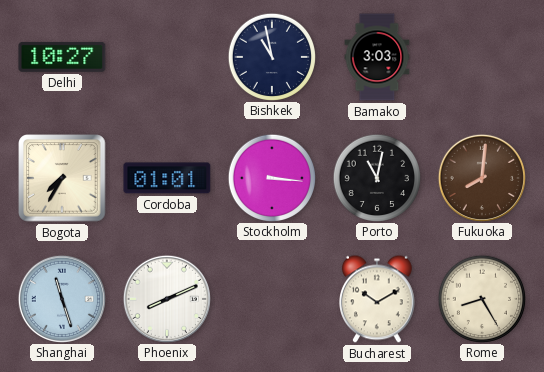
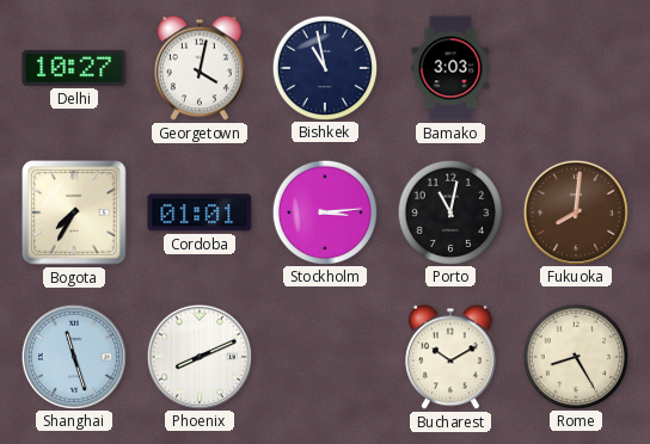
Georgetown: none -> 4:02
Stockholm: 3:16 -> 3:14
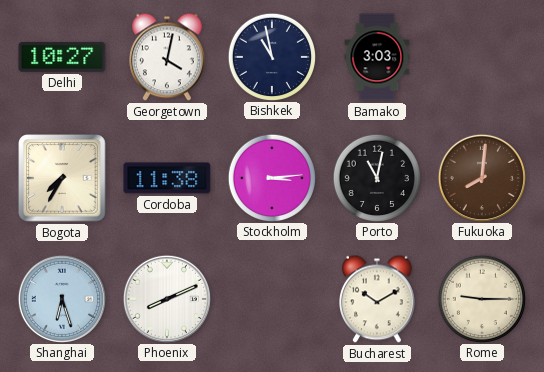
Cordoba: 01:01 -> 11:38
Shanghai: 11:27 -> 6:27
Rome: 8:25 -> 9:15
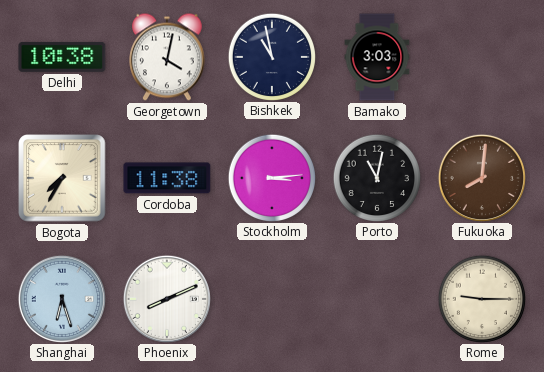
Delhi: 10:27 -> 10:38
Bucharest: 10:10 -> none
